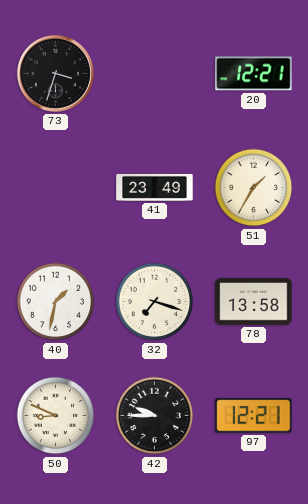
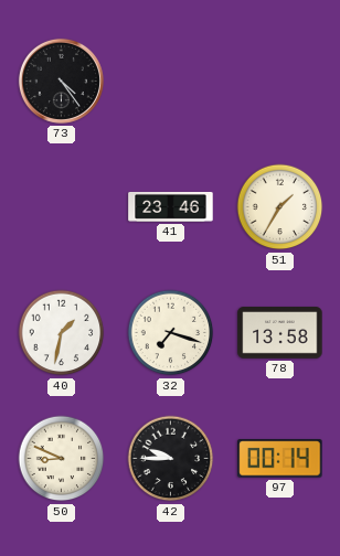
73: 3:33 -> 4:24
20: 12:21 -> none
41: 23:49 -> 23:46
97: 12:21 -> 00:14
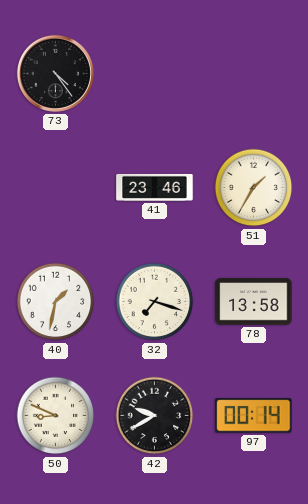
42: 9:45 -> 9:40
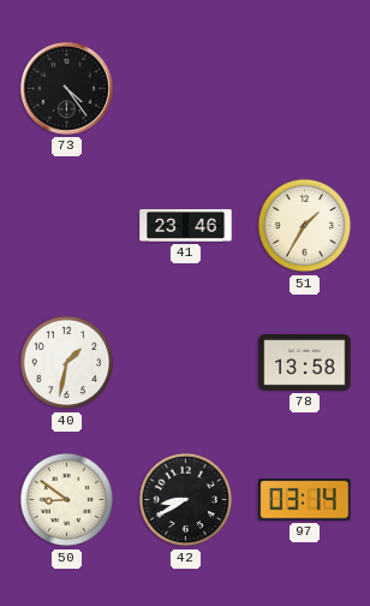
32: 7:18 -> none
50: 8:49 -> 8:51
42: 9:40 -> 8:40
97: 00:14 -> 03:14
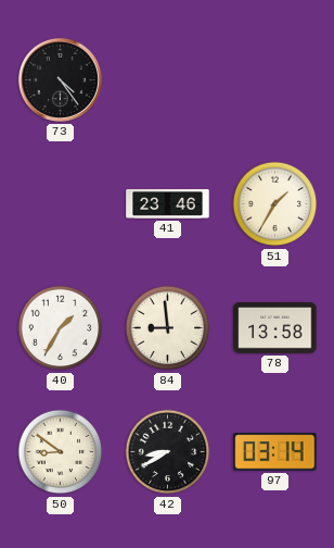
40: 1:32 -> 1:35
84: none -> 8:59
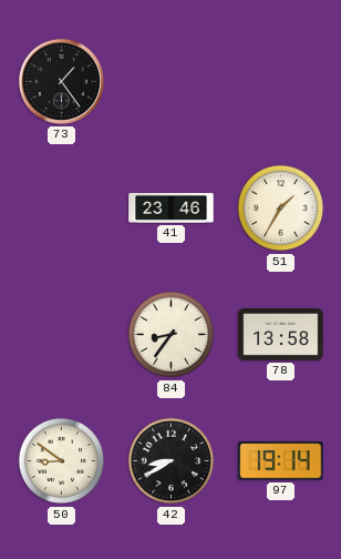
73: 4:24 -> 1:24
40: 1:35 -> none
84: 8:59 -> 8:36
97: 03:14 -> 19:14
